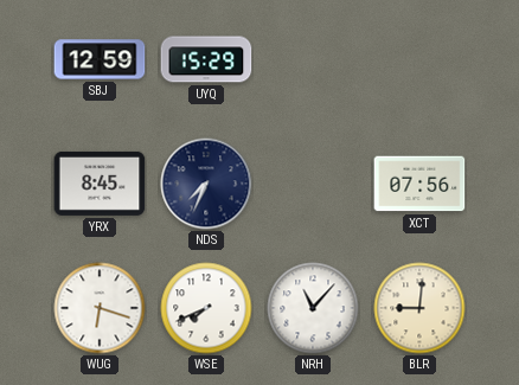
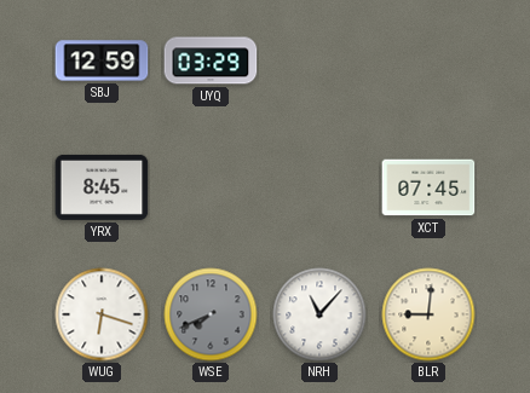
UYQ: 15:29 -> 03:29
NDS: 7:34 -> none
XCT: 07:56 -> 07:45
WSE dial: white -> grey
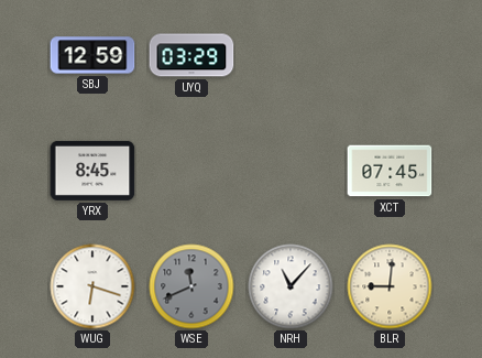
WSE: 7:41 -> 11:41
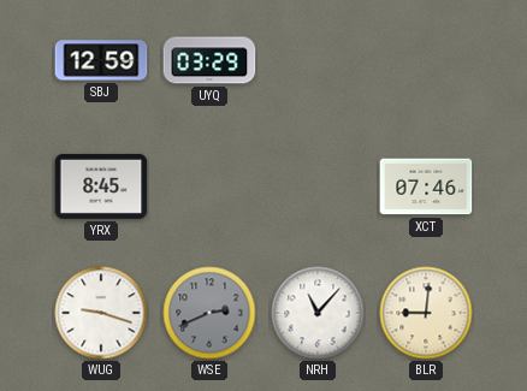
XCT: 07:45 -> 07:46
WUG: 6:18 -> 9:18
WSE: 11:41 -> 2:41
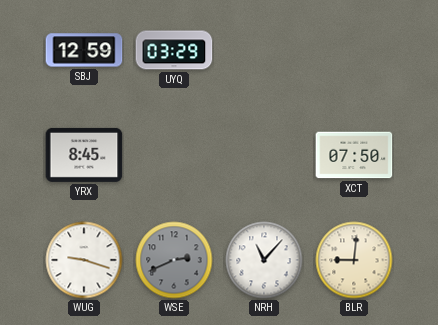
XCT: 07:46 -> 07:50
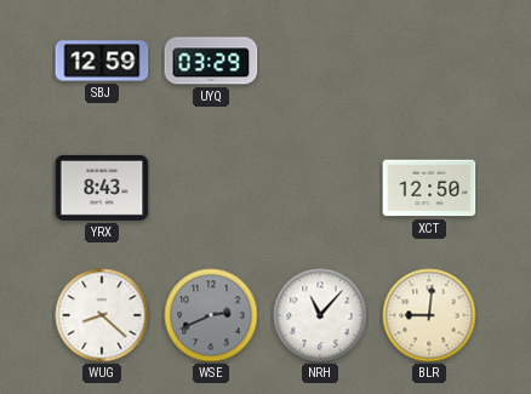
YRX: 8:45 -> 8:43
XCT: 07:50 -> 12:50
WUG: 9:18 -> 8:22
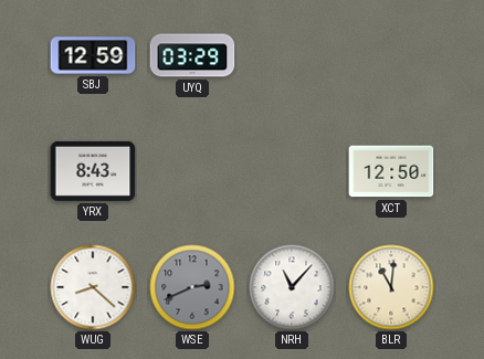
BLR: 9:01 -> 11:01
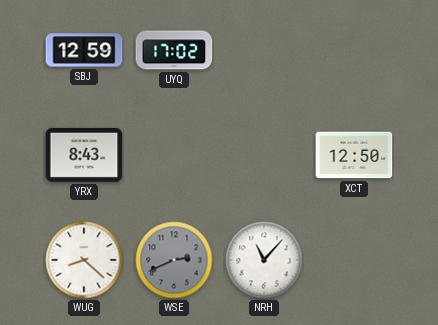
UYQ: 03:29 -> 17:02
BLR: 11:01 -> none
